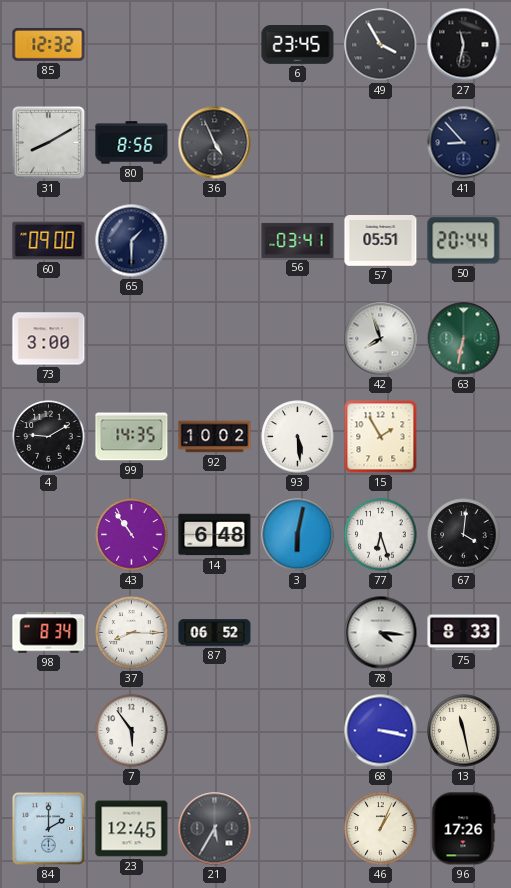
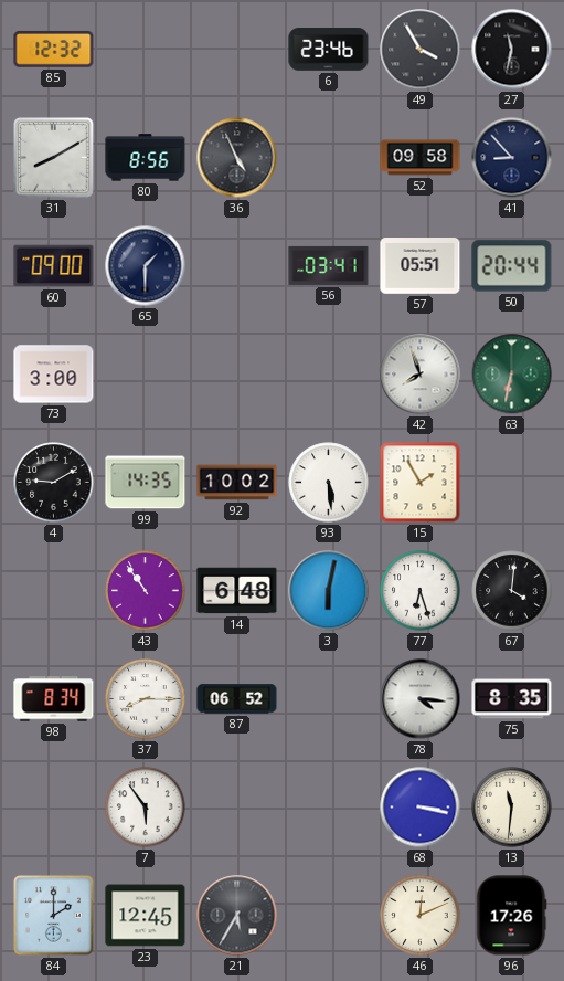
6: 23:45 -> 23:46
52: none -> 09:58
75: 8:33 -> 8:35
13: 11:28 -> 11:31
46: 1:04 -> 12:11
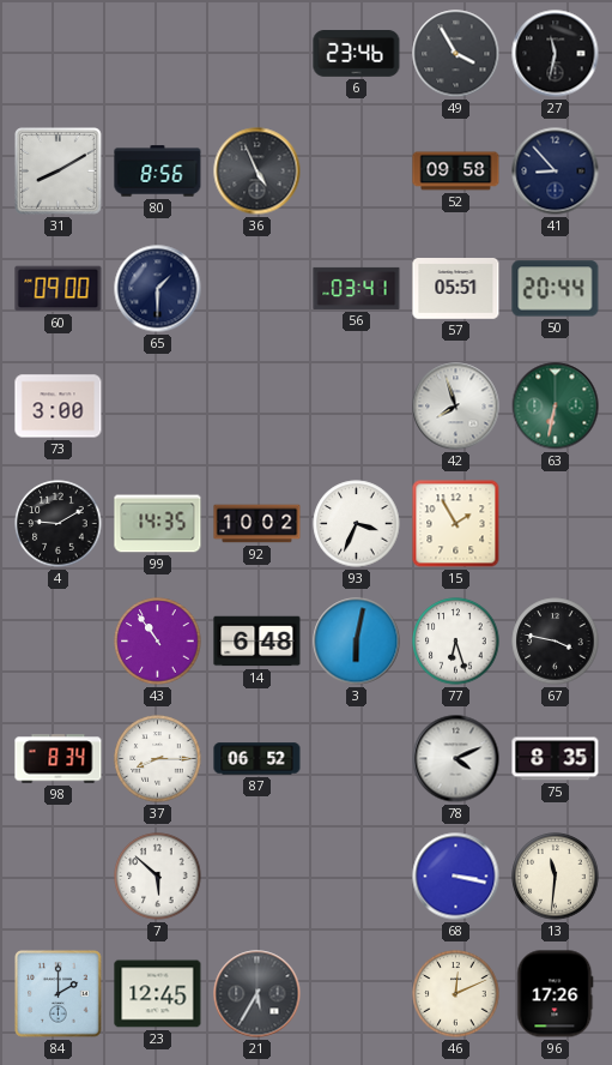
85: 12:32 -> none
93: 5:29 -> 3:34
67: 4:01 -> 3:47
78: 4:16 -> 4:11
7: 5:54 -> 5:52
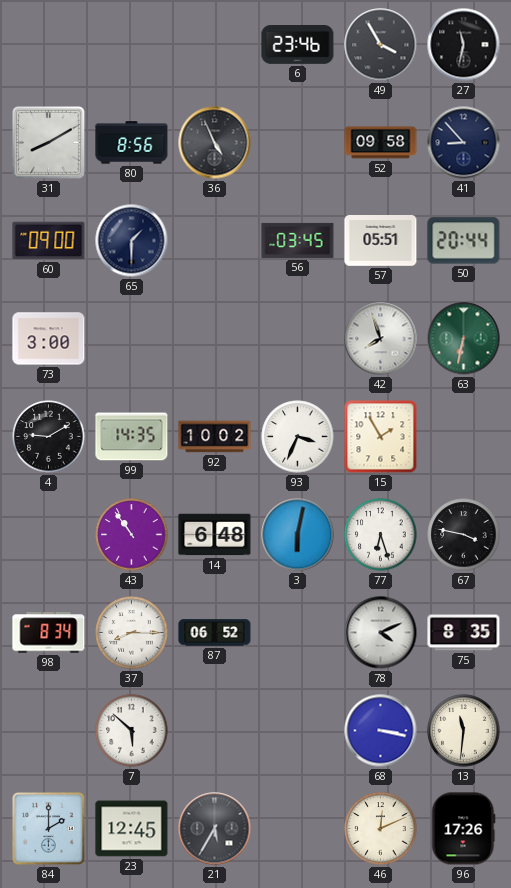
56: 03:41 -> 03:45
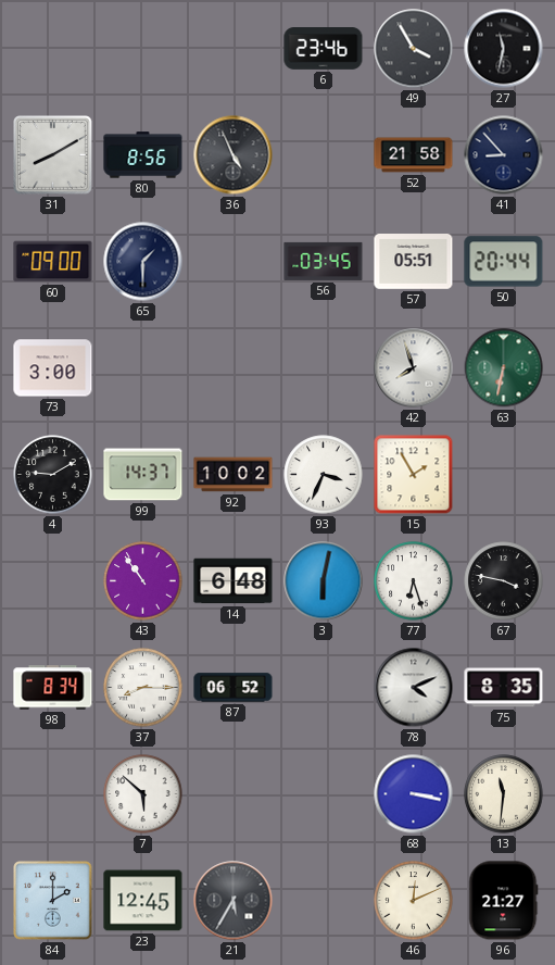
52: 09:58 -> 21:58
99: 14:35 -> 14:37
96: 17:26 -> 21:27
